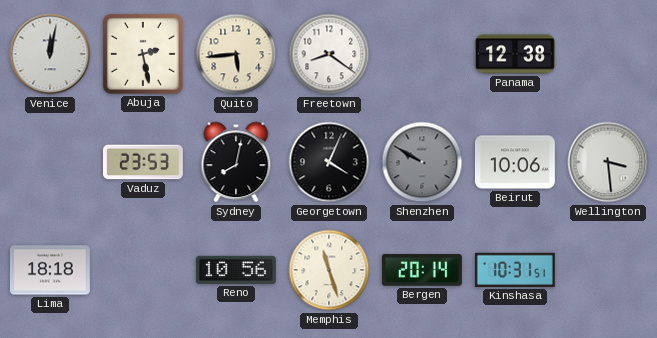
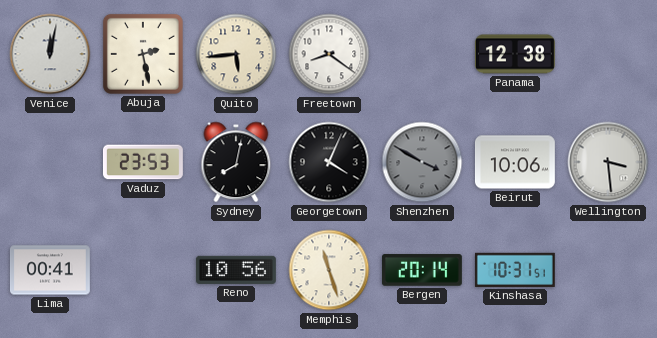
Shenzhen: 9:50 -> 3:50
Lima: 18:18 -> 00:41
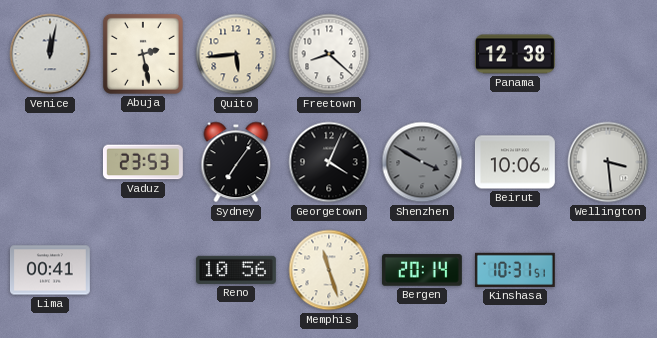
Freetown: 8:21 -> 8:22
Sydney: 8:02 -> 7:06
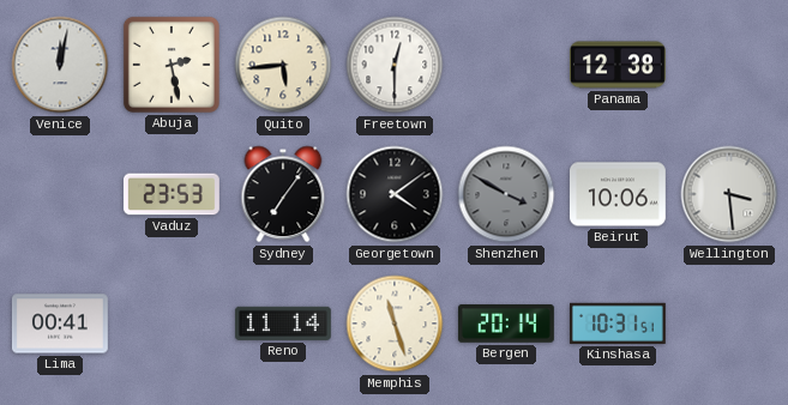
Freetown: 8:22 -> 12:30
Georgetown: 4:04 -> 4:09
Reno: 10:56 -> 11:14
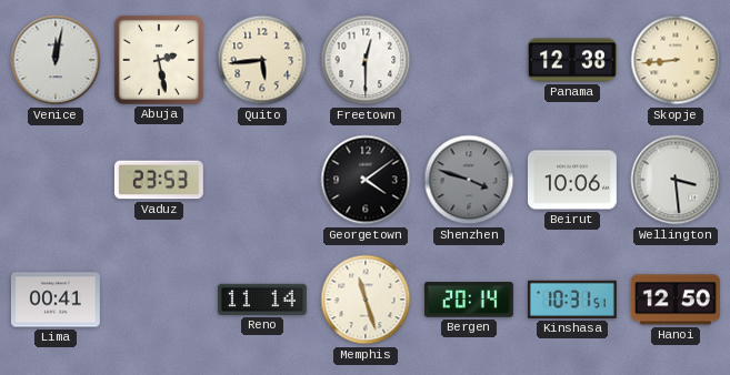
Skopje: none -> 8:44
Sydney: 7:06 -> none
Shenzhen: 3:50 -> 3:48
Hanoi: none -> 12:50
